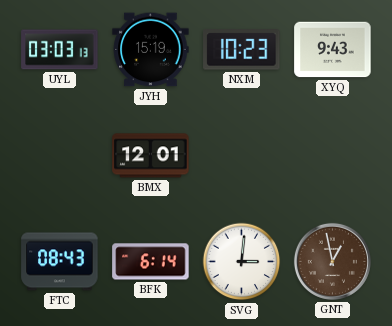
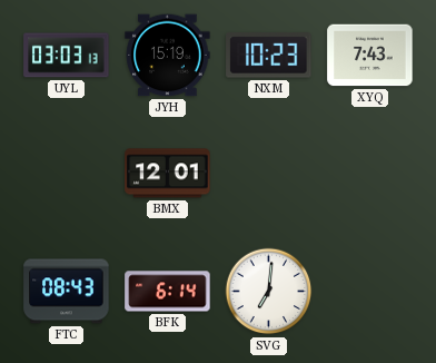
XYQ: 9:43 -> 7:43
SVG: 3:01 -> 7:01
GNT: 12:58 -> none
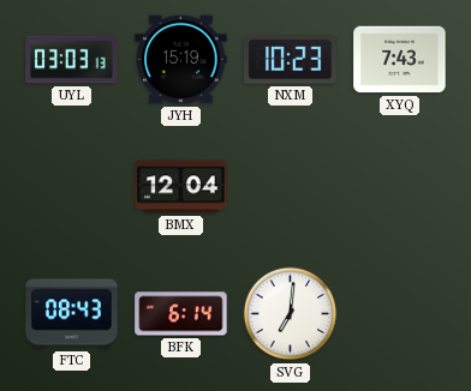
BMX: 12:01 -> 12:04
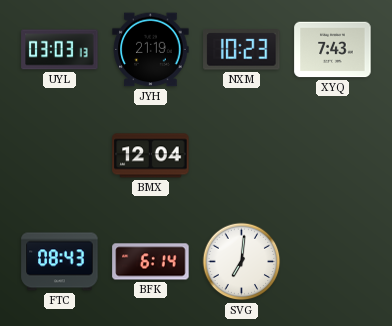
JYH: 15:19 -> 21:19
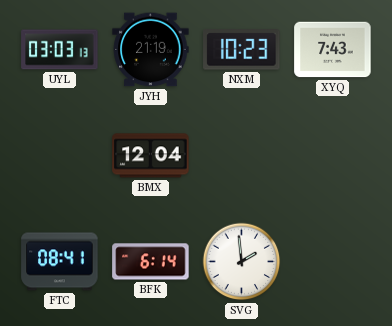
FTC: 08:43 -> 08:41
SVG: 7:01 -> 1:59
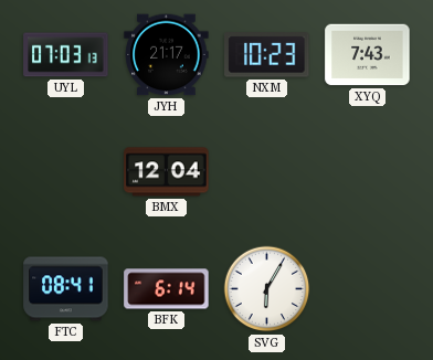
UYL: 03:03 -> 07:03
JYH: 21:19 -> 21:17
SVG: 1:59 -> 6:05
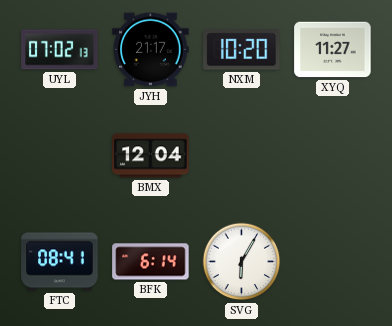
UYL: 07:03 -> 07:02
NXM: 10:23 -> 10:20
XYQ: 7:43 -> 11:27
